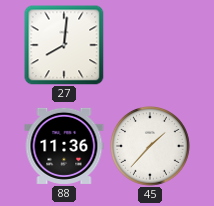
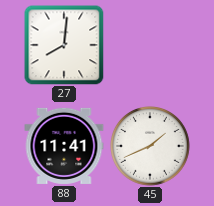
88: 11:36 -> 11:41
45: 1:37 -> 1:41
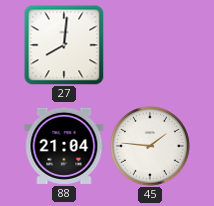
88: 11:41 -> 21:04
45: 1:41 -> 1:46
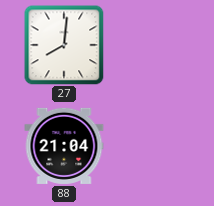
45: 1:46 -> none
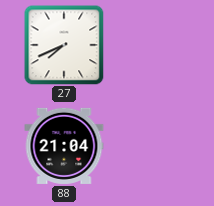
27: 8:01 -> 7:41
